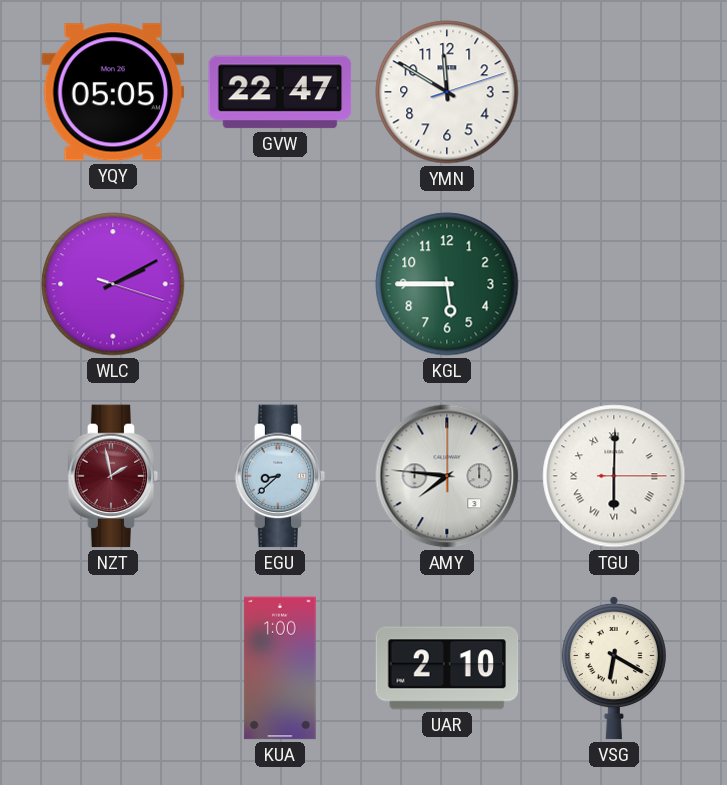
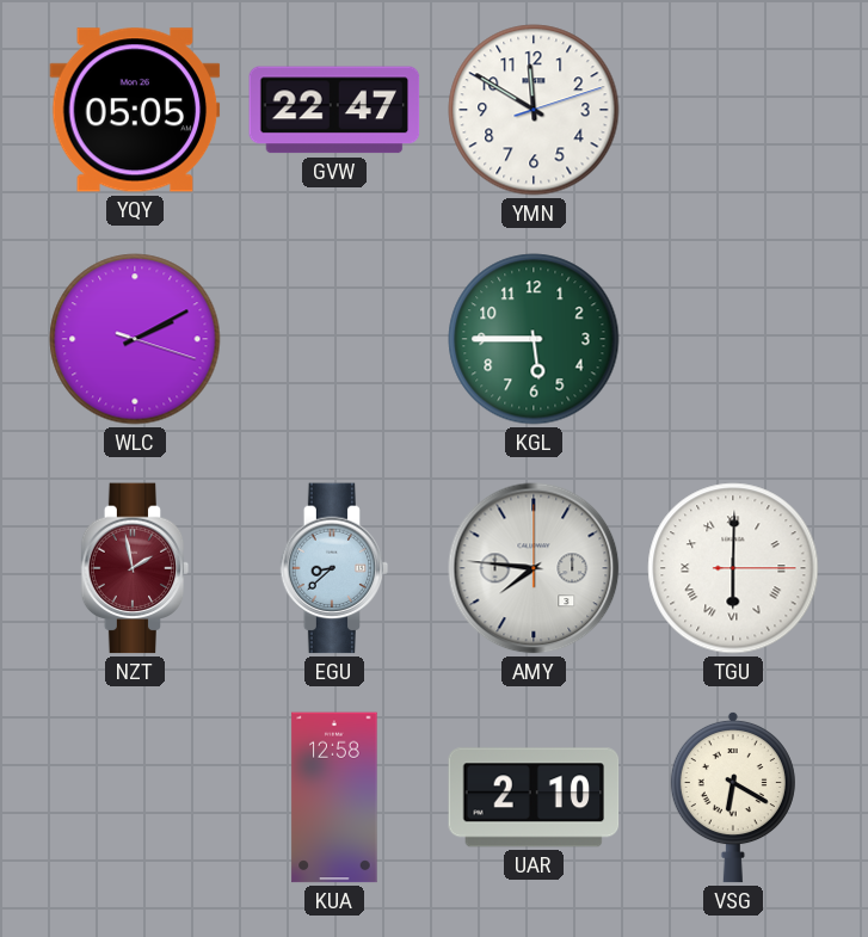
KUA: 1:00 -> 12:58
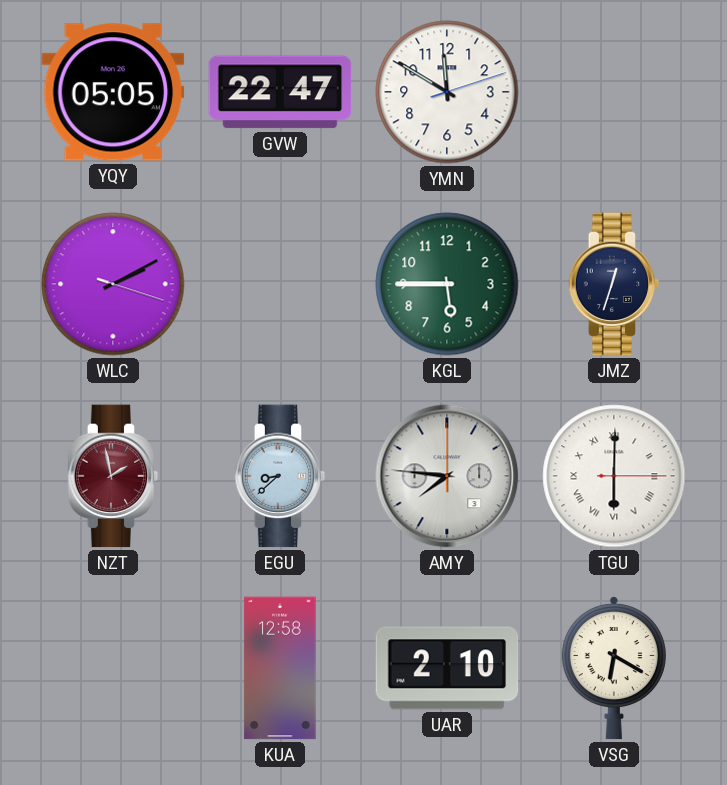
JMZ: none -> 12:33
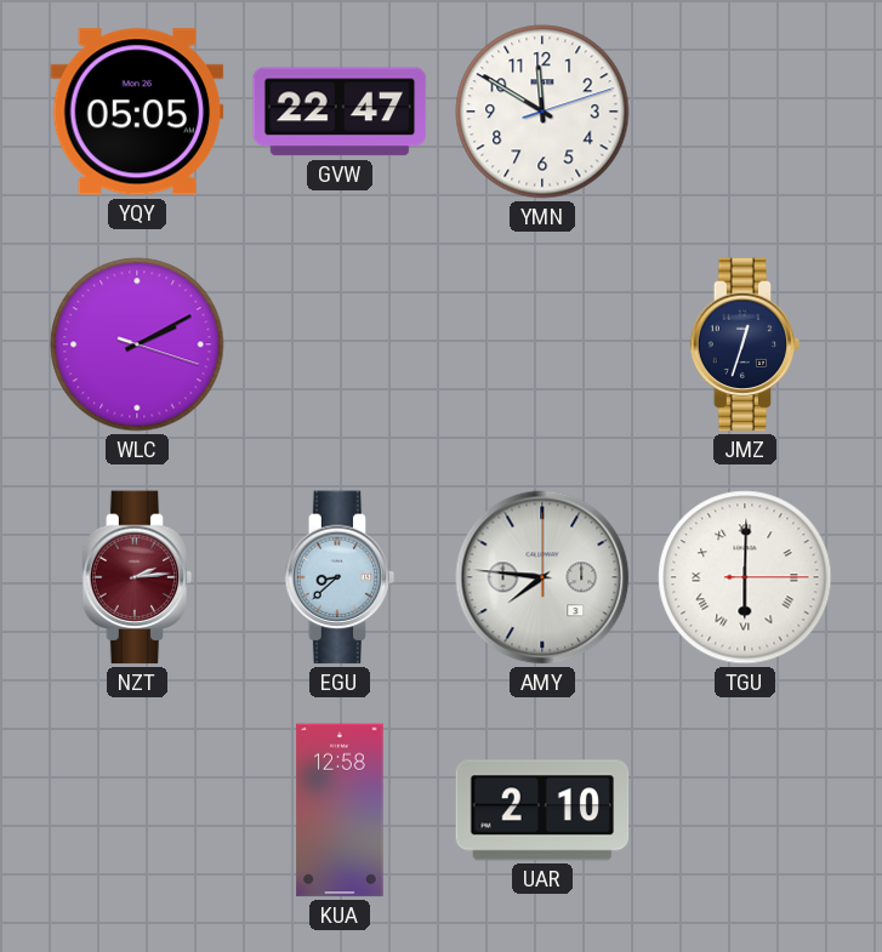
KGL: 5:45 -> none
NZT: 1:58 -> 2:14
VSG: 6:20 -> none
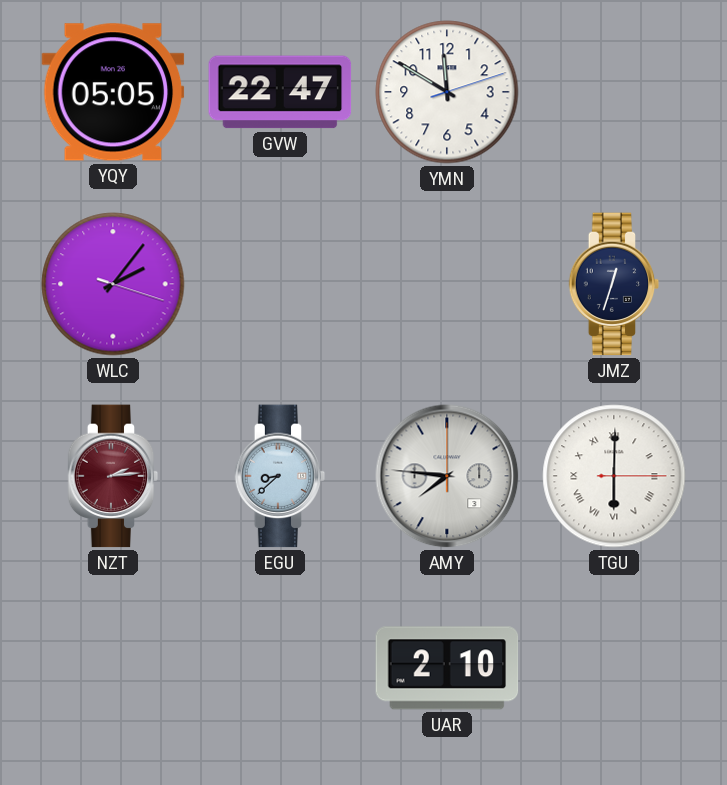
WLC: 2:10 -> 2:06
KUA: 12:58 -> none
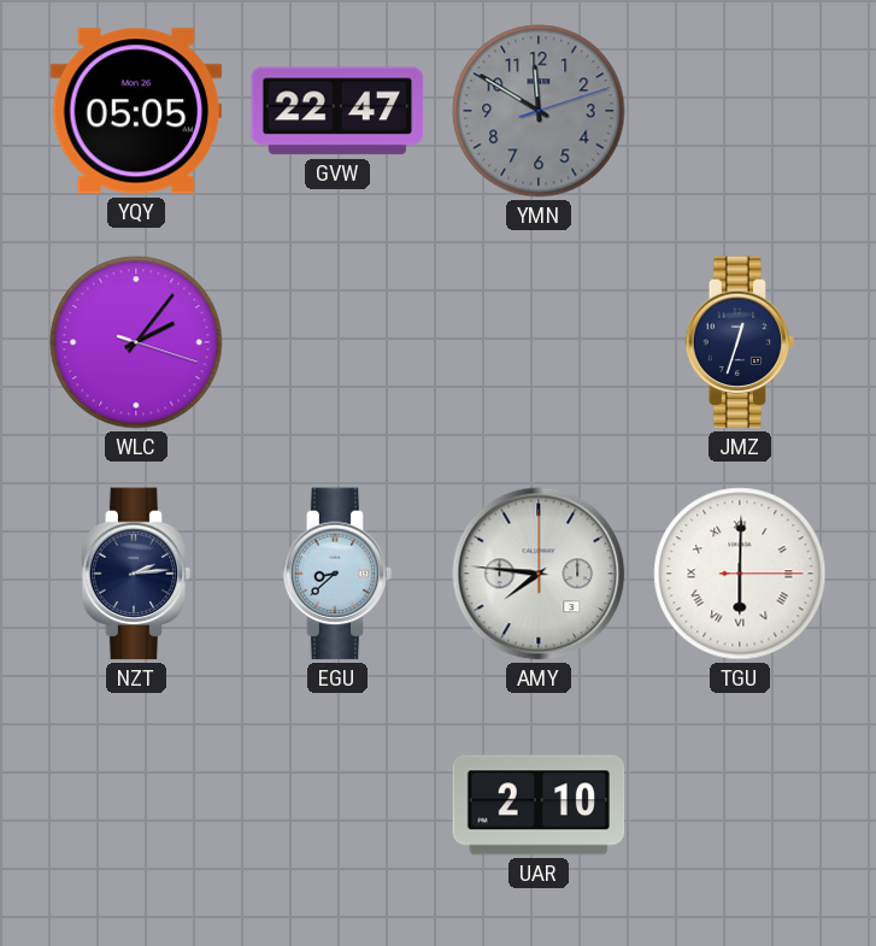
YMN dial: white -> grey
NZT dial: burgundy -> navy
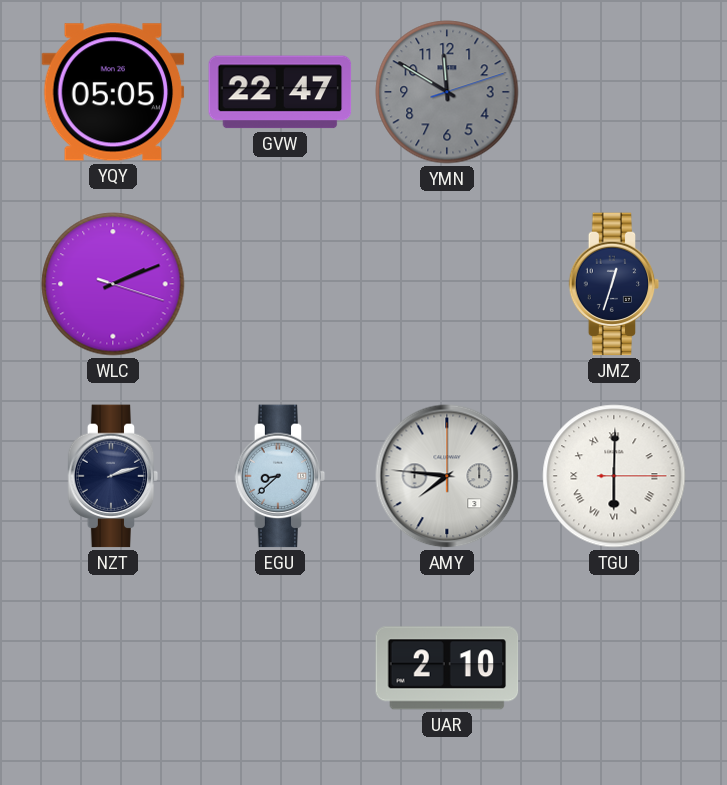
WLC: 2:06 -> 2:11
NZT: 2:14 -> 2:12
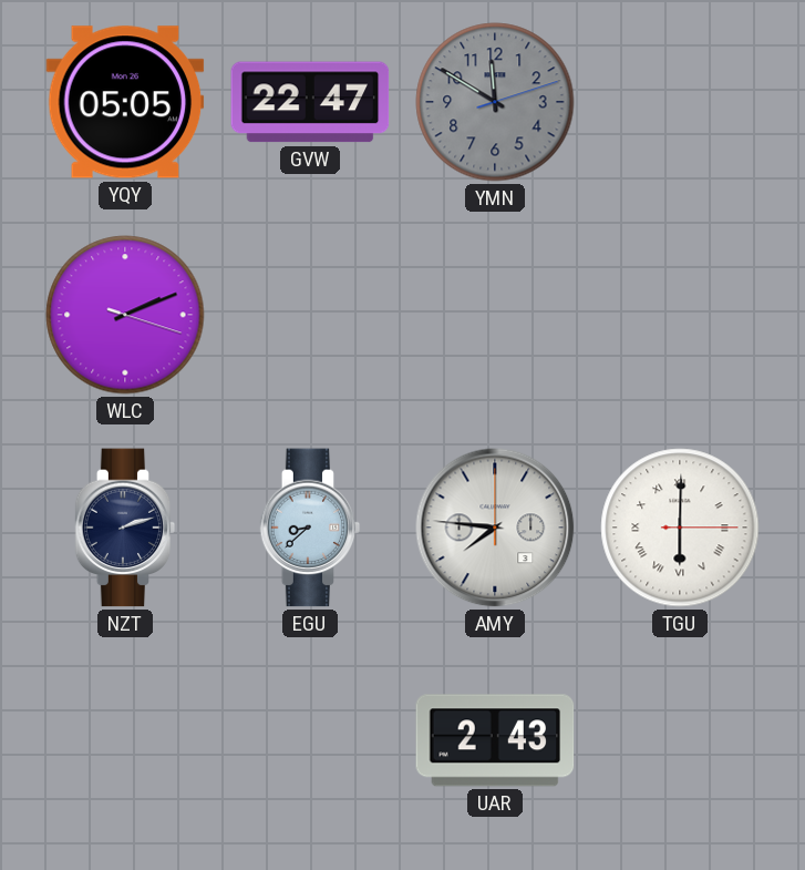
JMZ: 12:33 -> none
UAR: 2:10 -> 2:43
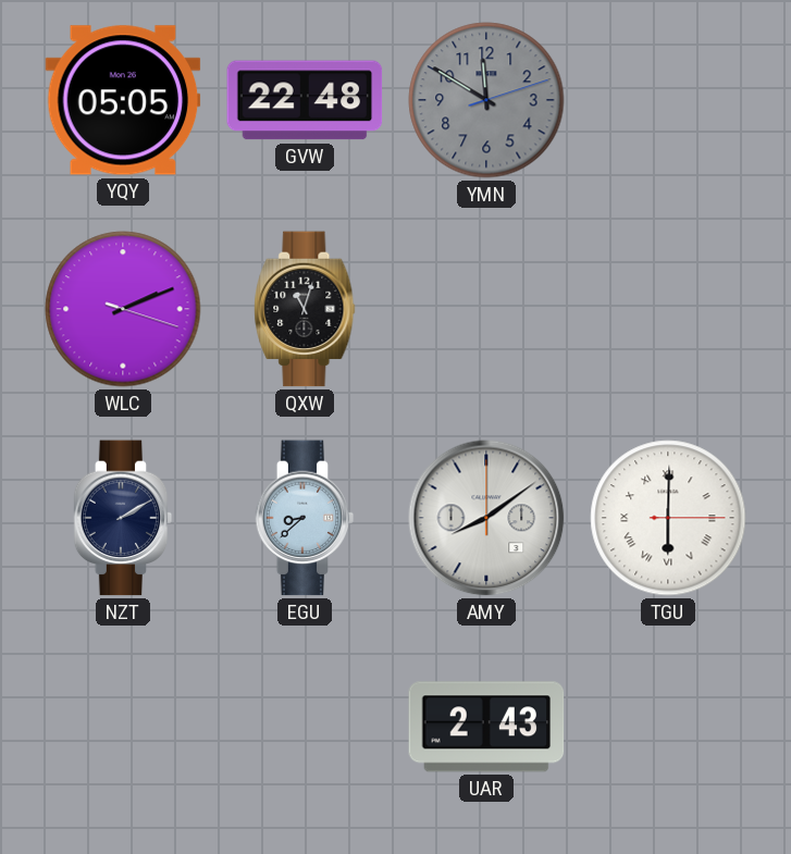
GVW: 22:47 -> 22:48
QXW: none -> 11:03
NZT: 2:12 -> 2:10
AMY: 7:46 -> 8:09
